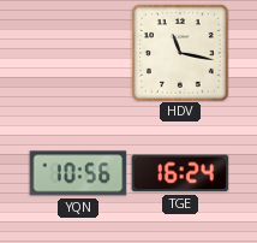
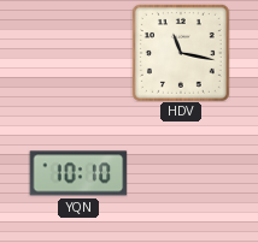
YQN: 10:56 -> 10:10
TGE: 16:24 -> none
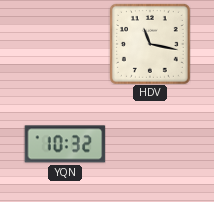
YQN: 10:10 -> 10:32
